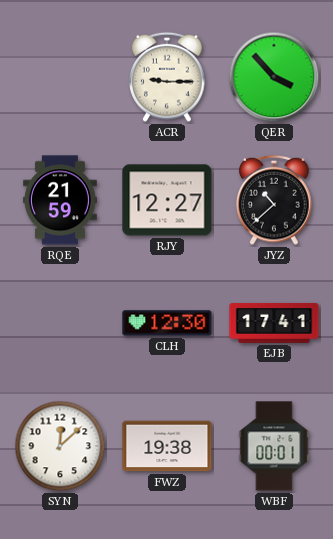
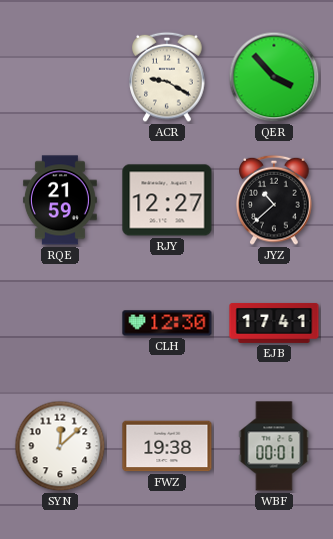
ACR: 9:15 -> 9:20
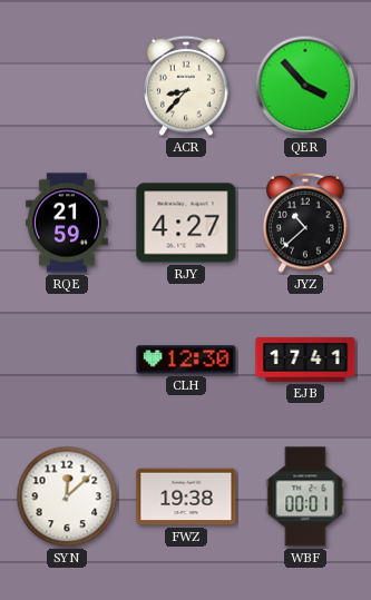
ACR: 9:20 -> 8:37
RJY: 12:27 -> 4:27
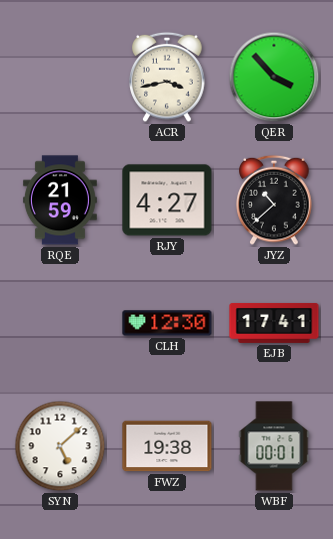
ACR: 8:37 -> 3:43
SYN: 12:08 -> 5:08
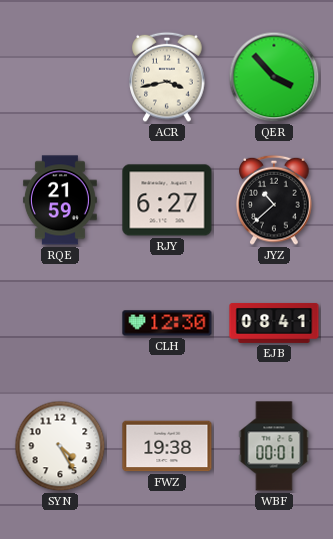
RJY: 4:27 -> 6:27
EJB: 17:41 -> 08:41
SYN: 5:08 -> 4:25
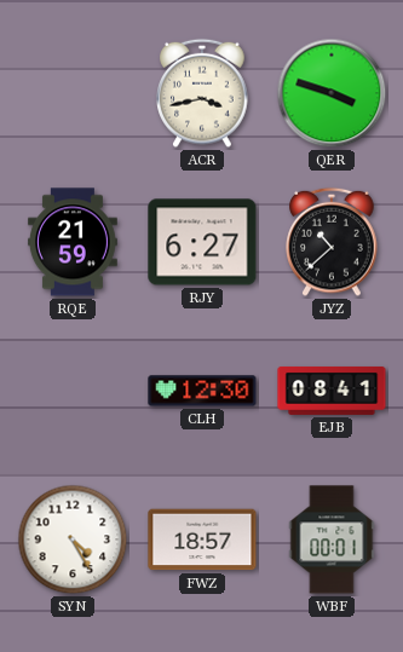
QER: 3:53 -> 3:48
FWZ: 19:38 -> 18:57
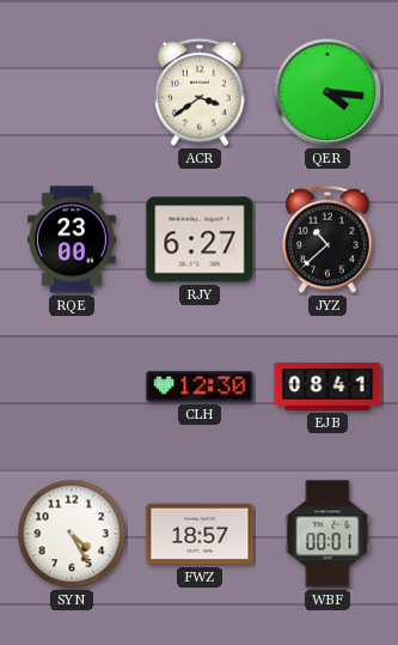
ACR: 3:43 -> 3:39
QER: 3:48 -> 4:16
RQE: 21:59 -> 23:00
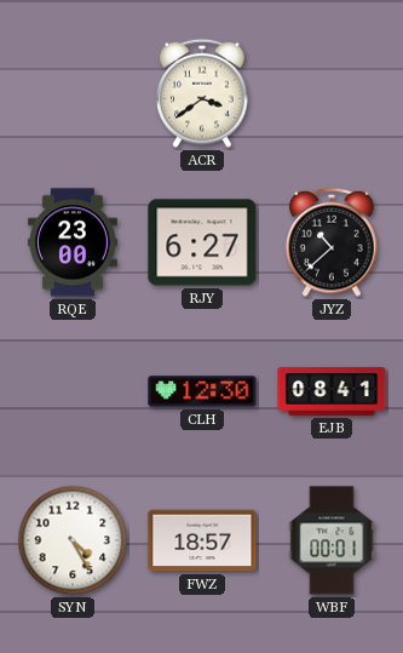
QER: 4:16 -> none
